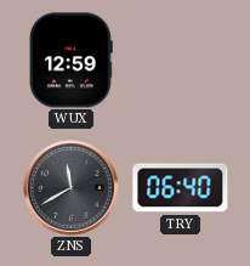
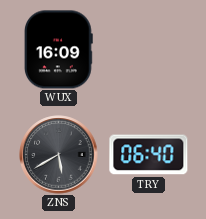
WUX: 12:59 -> 16:09
ZNS: 11:40 -> 5:40
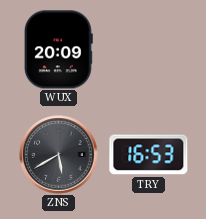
WUX: 16:09 -> 20:09
TRY: 06:40 -> 16:53
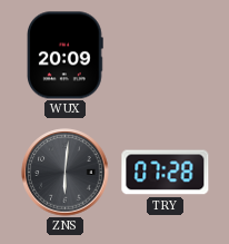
ZNS: 5:40 -> 6:01
TRY: 16:53 -> 07:28
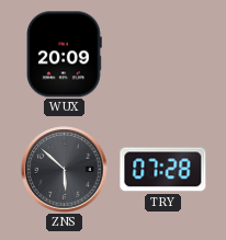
ZNS: 6:01 -> 5:52
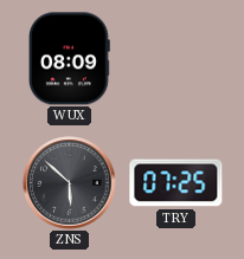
WUX: 20:09 -> 08:09
TRY: 07:28 -> 07:25
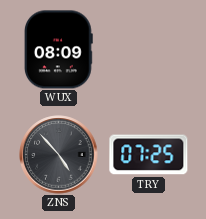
ZNS: 5:52 -> 4:53
